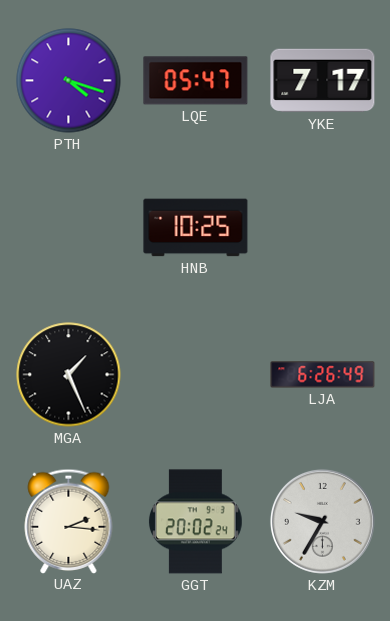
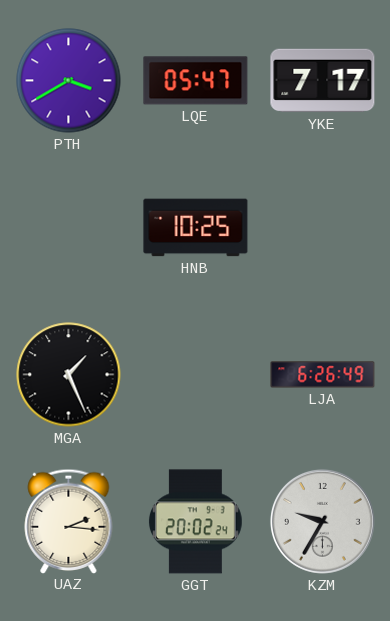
PTH: 4:18 -> 3:40
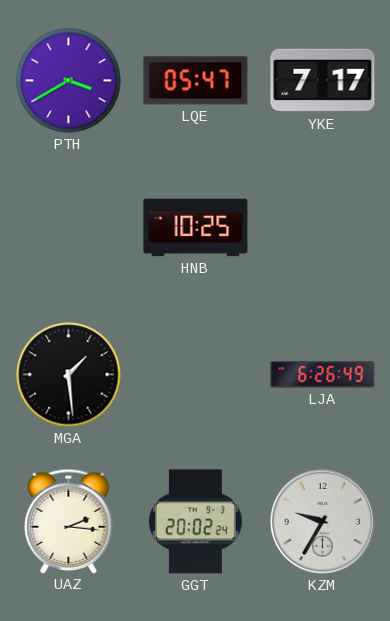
MGA: 1:26 -> 1:29
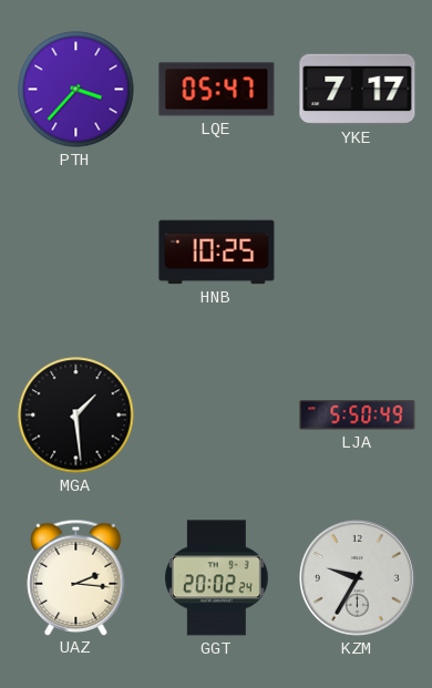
PTH: 3:40 -> 3:37
LJA: 6:26 -> 5:50
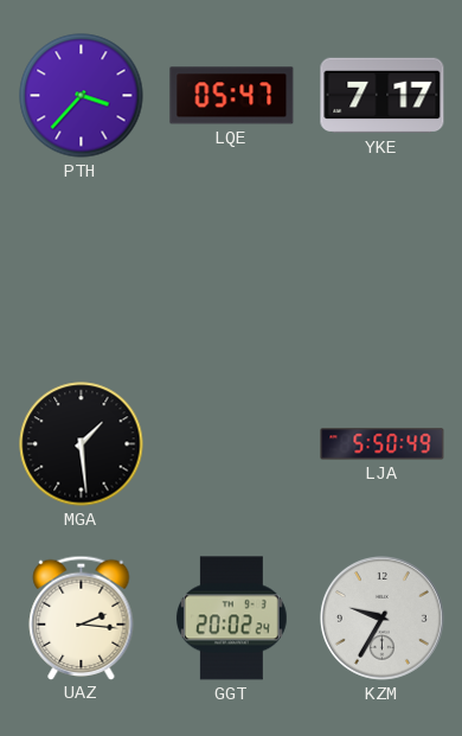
HNB: 10:25 -> none
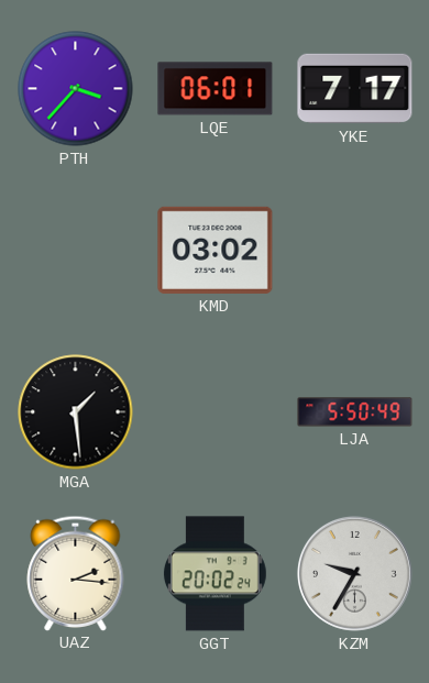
LQE: 05:47 -> 06:01
KMD: none -> 03:02
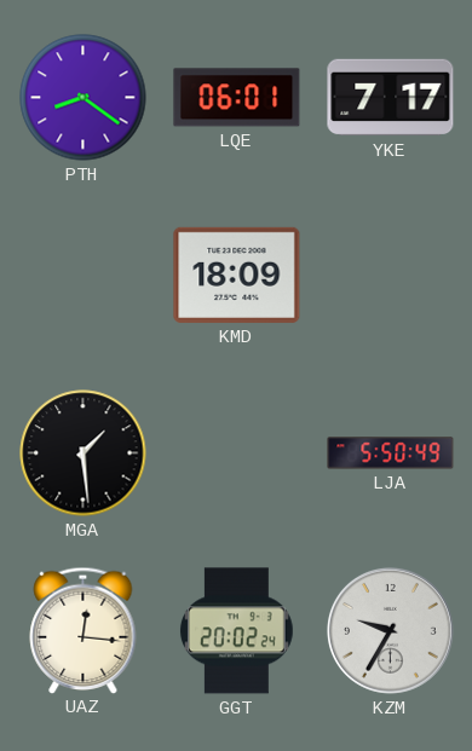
PTH: 3:37 -> 8:21
KMD: 03:02 -> 18:09
UAZ: 2:16 -> 12:16
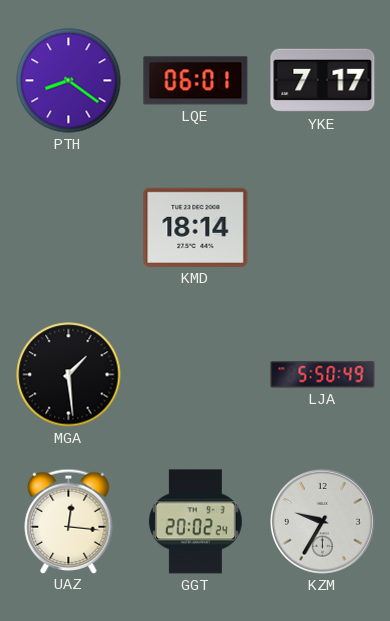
KMD: 18:09 -> 18:14
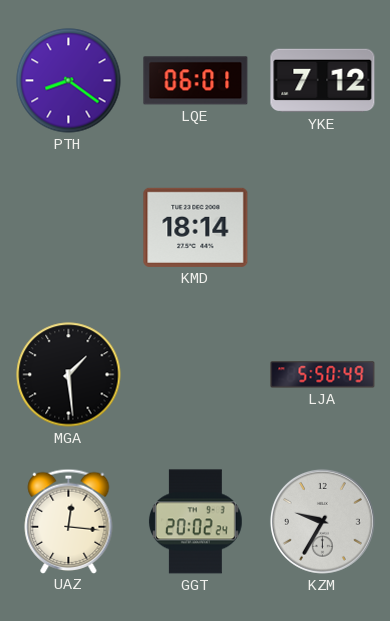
YKE: 7:17 -> 7:12
